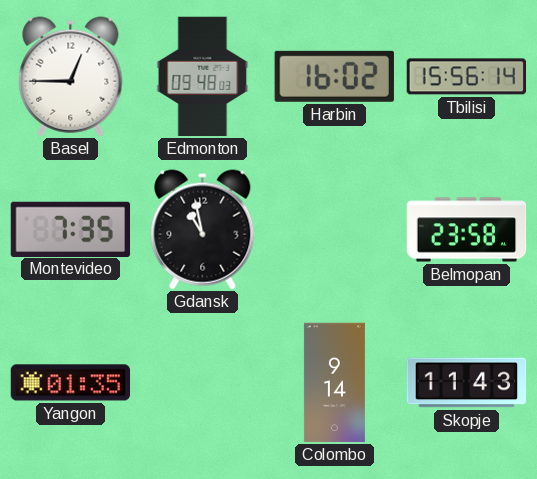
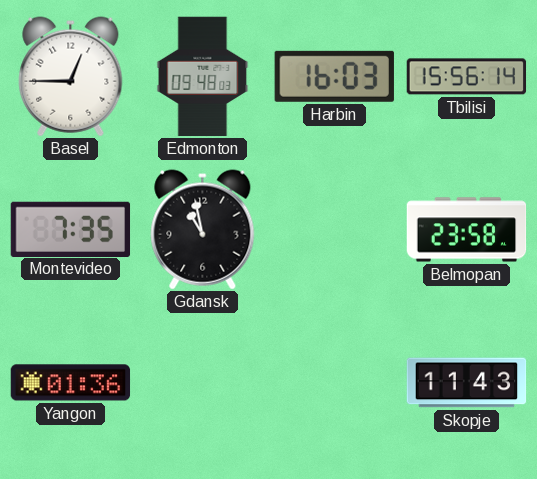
Harbin: 16:02 -> 16:03
Yangon: 01:35 -> 01:36
Colombo: 9:14 -> none
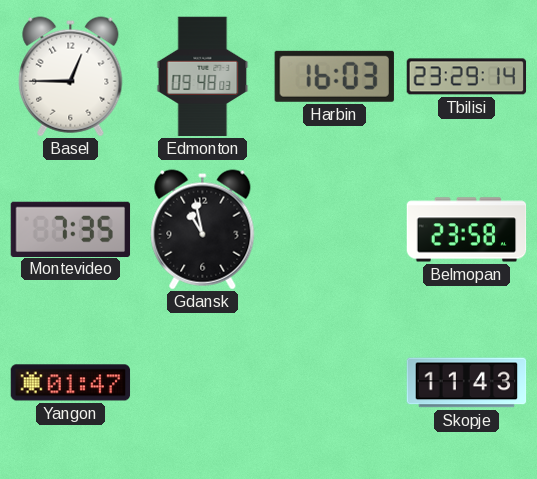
Tbilisi: 15:56 -> 23:29
Yangon: 01:36 -> 01:47
